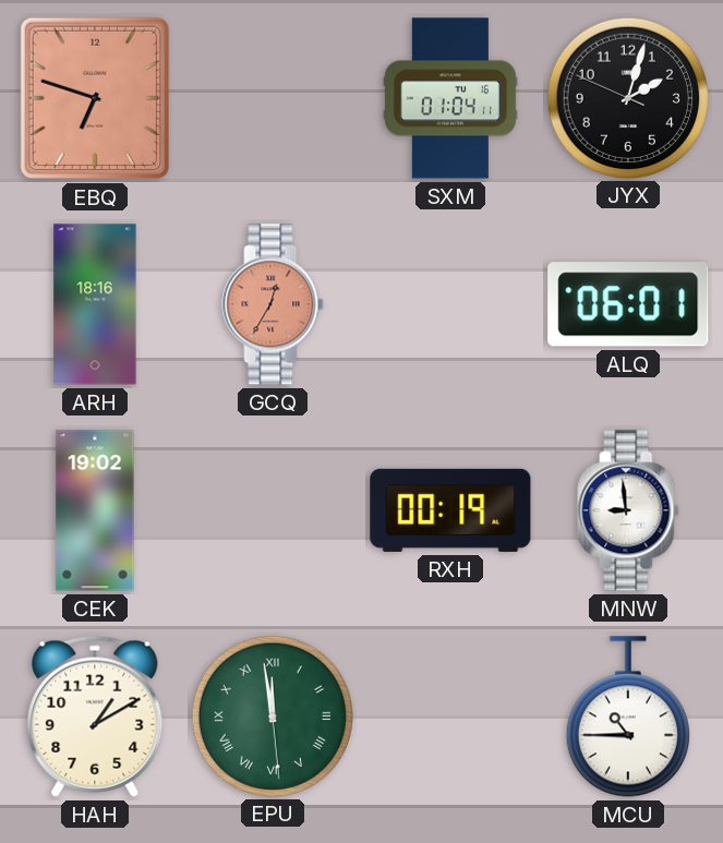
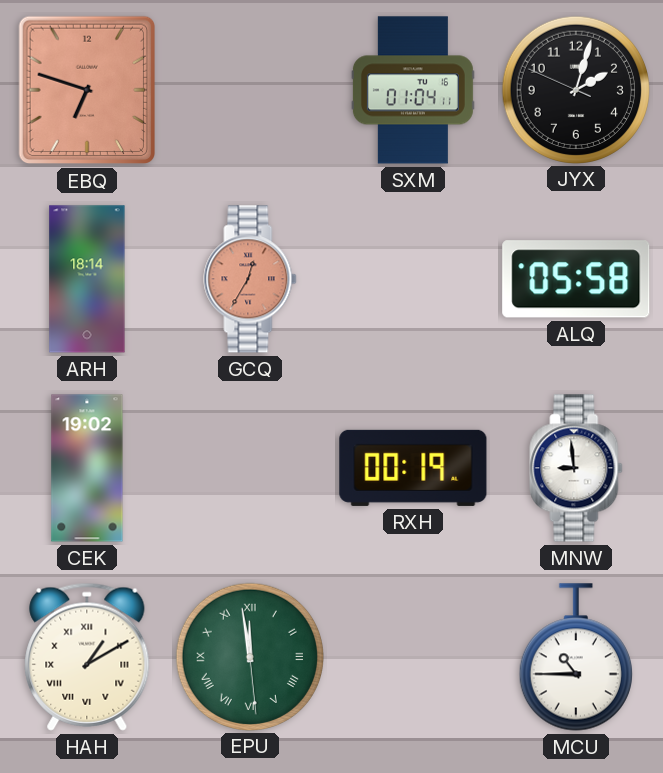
ARH: 18:16 -> 18:14
ALQ: 06:01 -> 05:58
HAH numerals: Arabic -> Roman
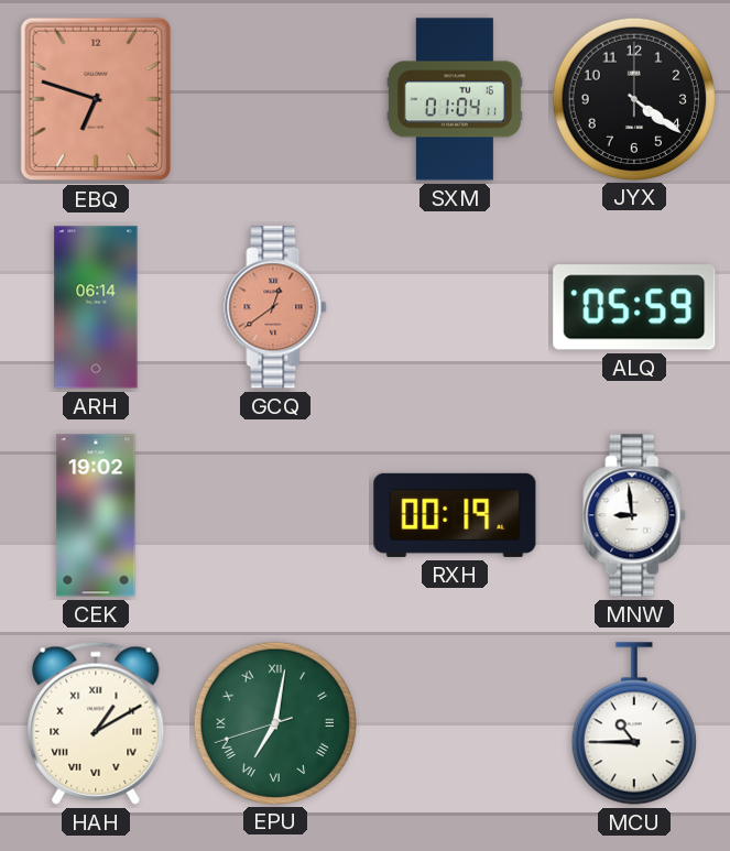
JYX: 2:02 -> 4:21
ARH: 18:14 -> 06:14
GCQ: 12:35 -> 12:39
ALQ: 05:58 -> 05:59
EPU: 11:58 -> 7:01
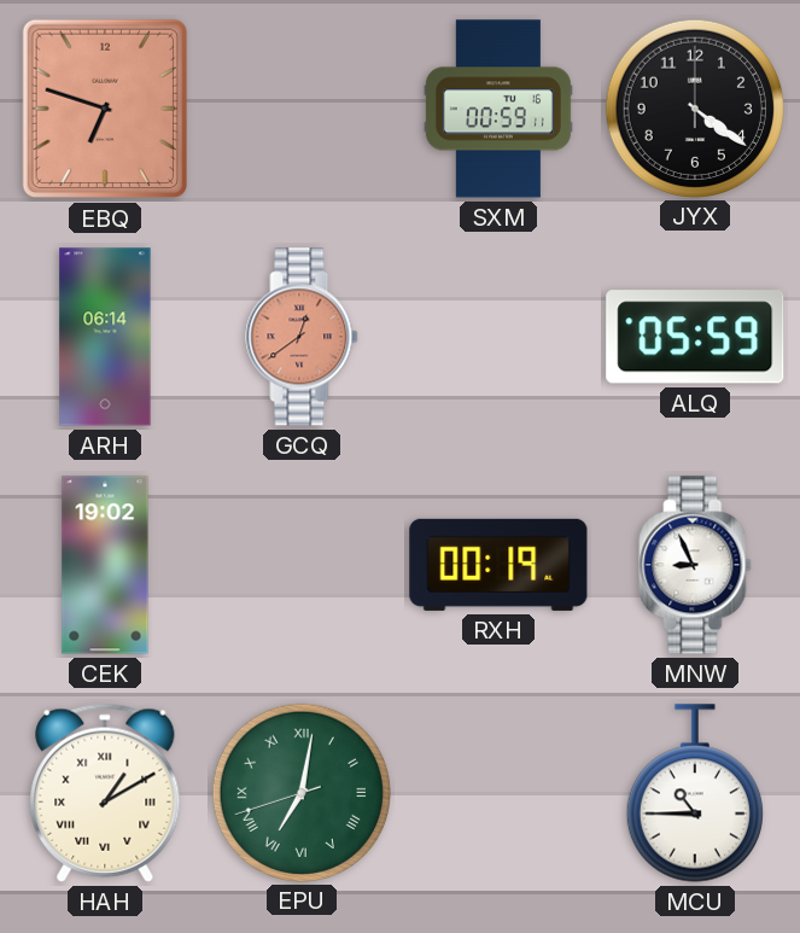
SXM: 01:04 -> 00:59
MNW: 8:59 -> 8:56
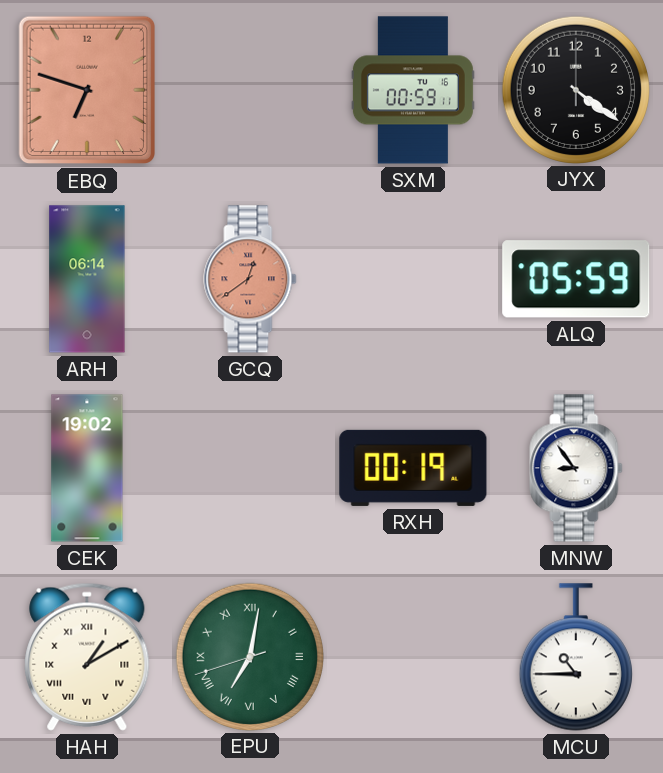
MNW: 8:56 -> 8:54
